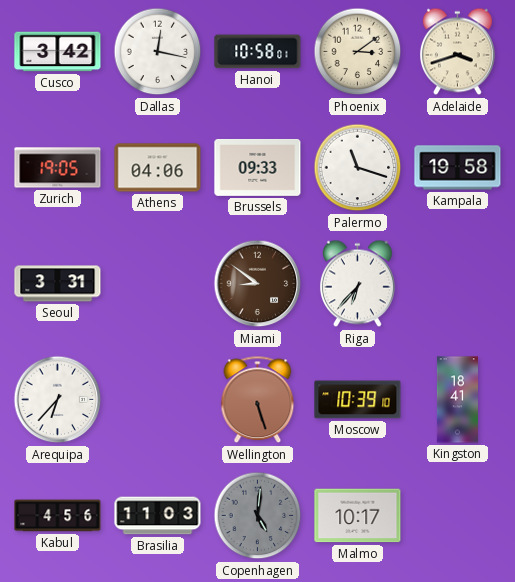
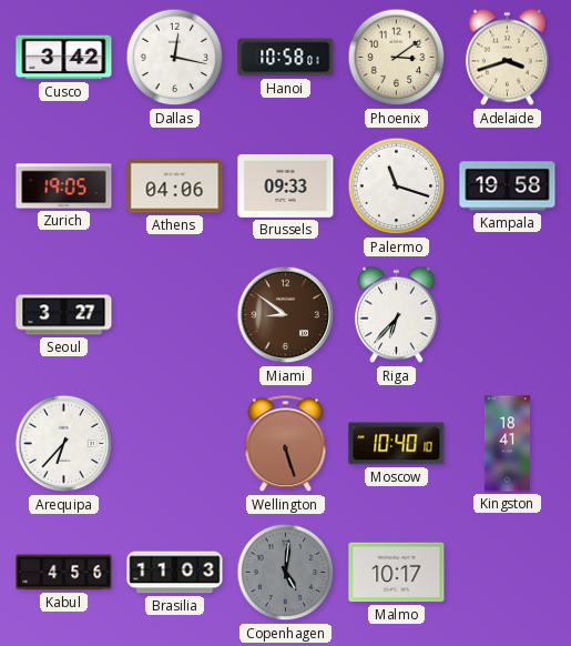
Seoul: 3:31 -> 3:27
Moscow: 10:39 -> 10:40
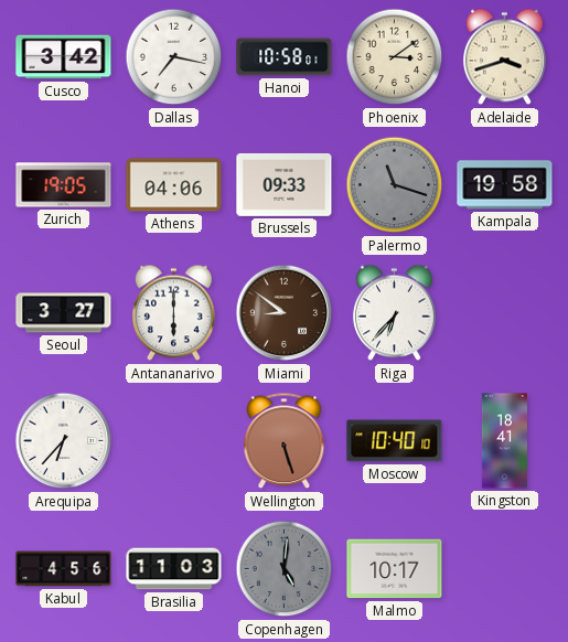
Dallas: 12:17 -> 7:17
Palermo dial: white -> grey
Antananarivo: none -> 6:00
